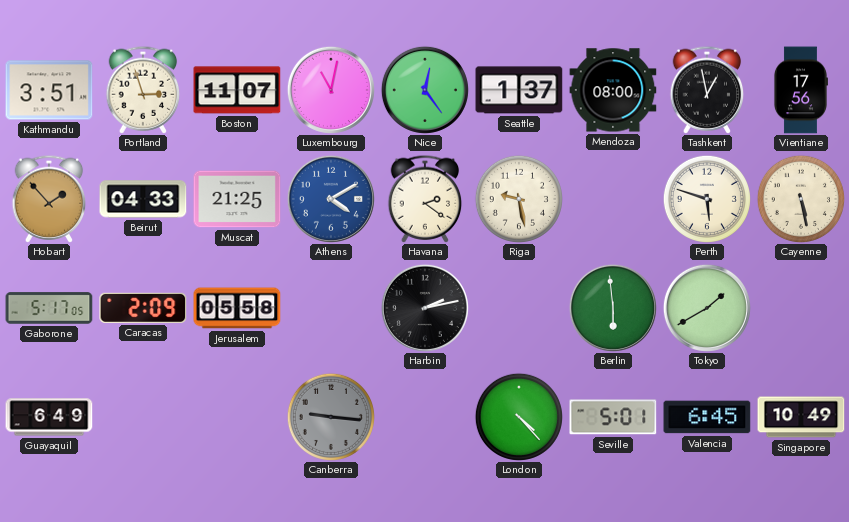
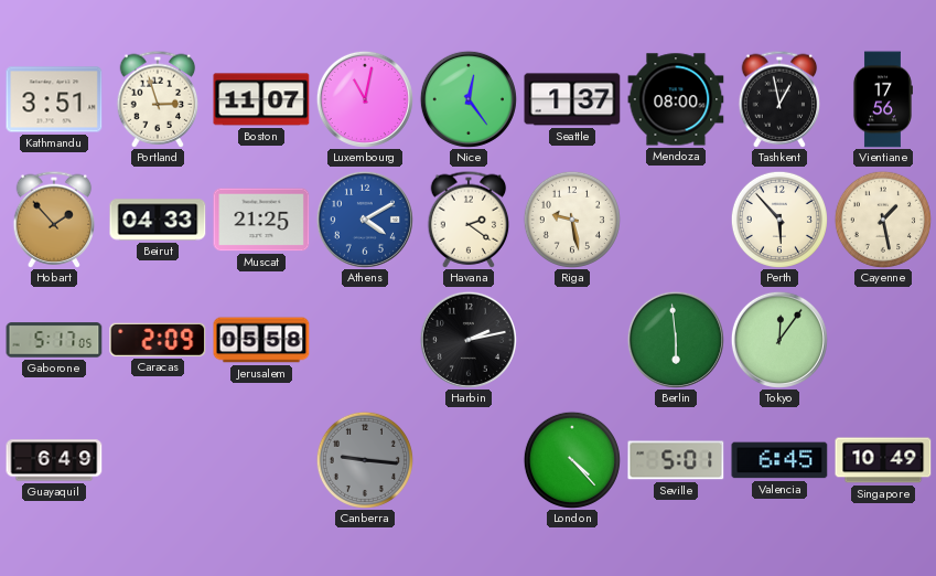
Perth: 5:48 -> 5:53
Cayenne: 5:28 -> 1:28
Tokyo: 1:40 -> 12:06
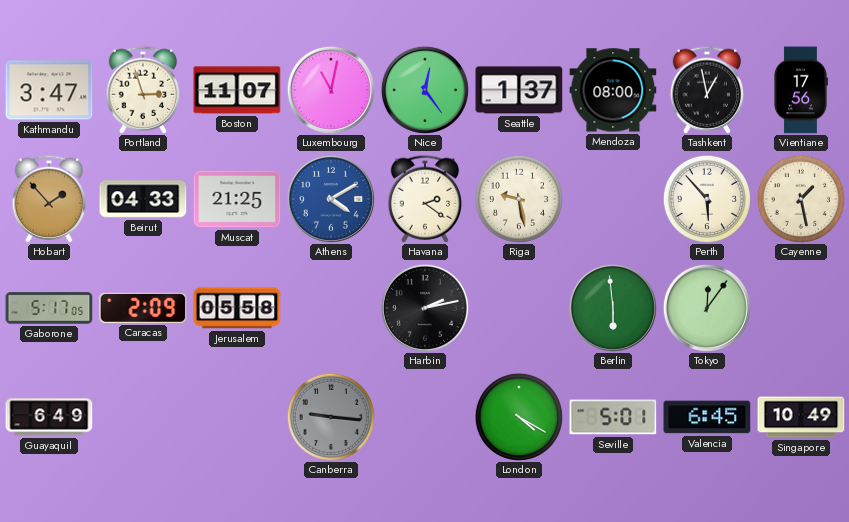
Kathmandu: 3:51 -> 3:47
London: 4:23 -> 4:20
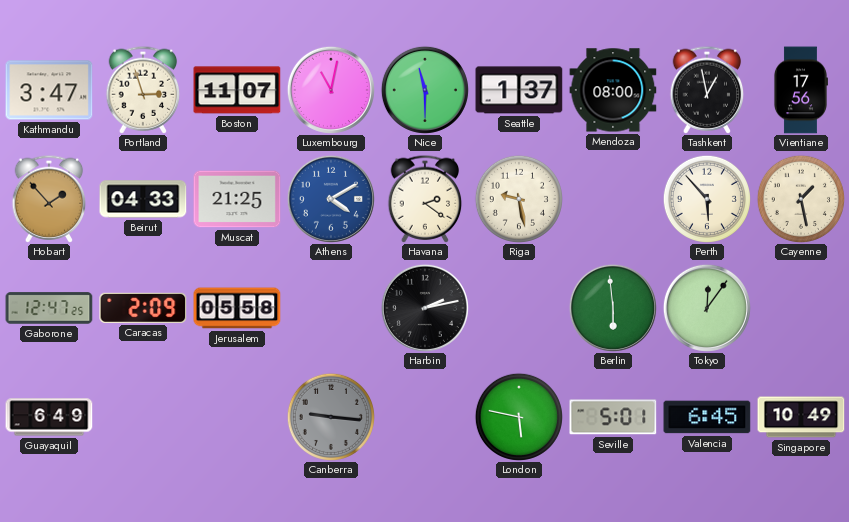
Nice: 12:24 -> 11:30
Gaborone: 5:17 -> 12:47
London: 4:20 -> 5:47
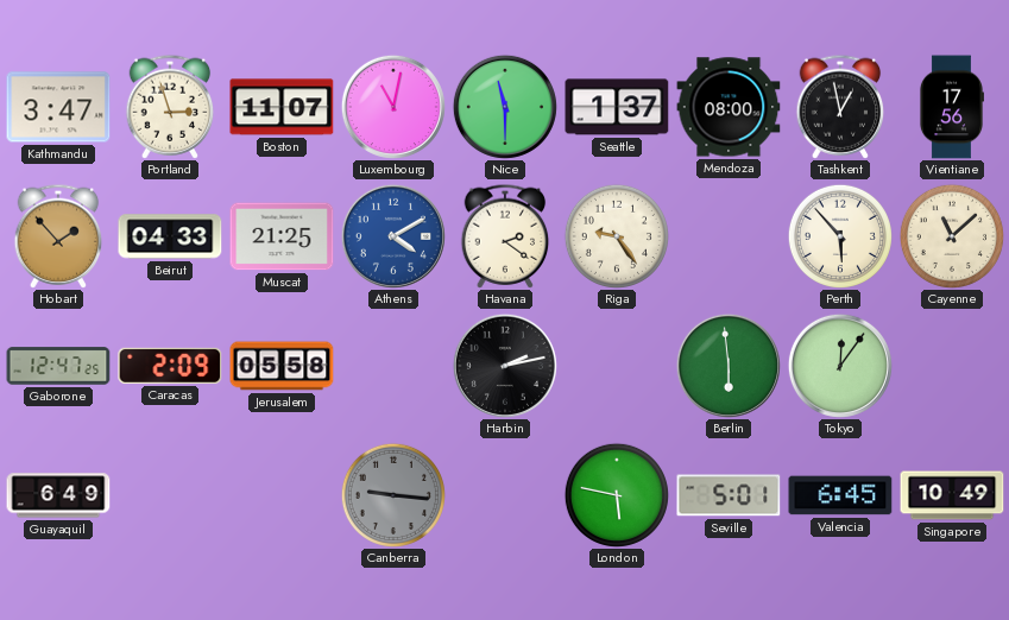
Riga: 9:28 -> 9:24
Cayenne: 1:28 -> 11:08
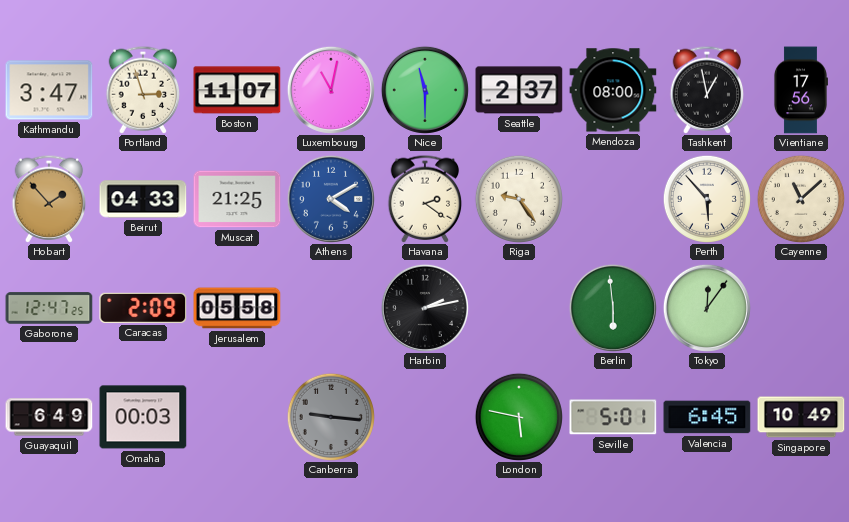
Seattle: 1:37 -> 2:37
Omaha: none -> 00:03
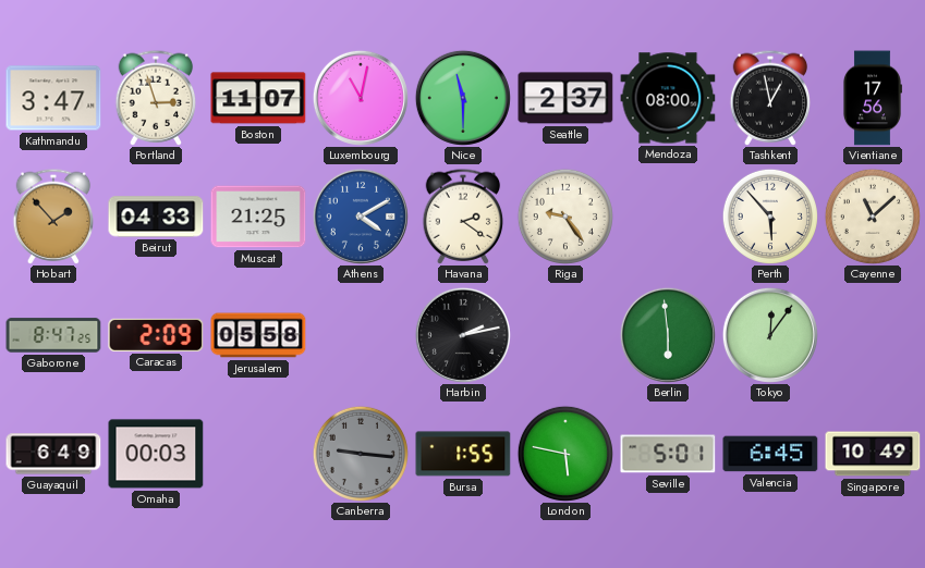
Gaborone: 12:47 -> 8:47
Bursa: none -> 1:55
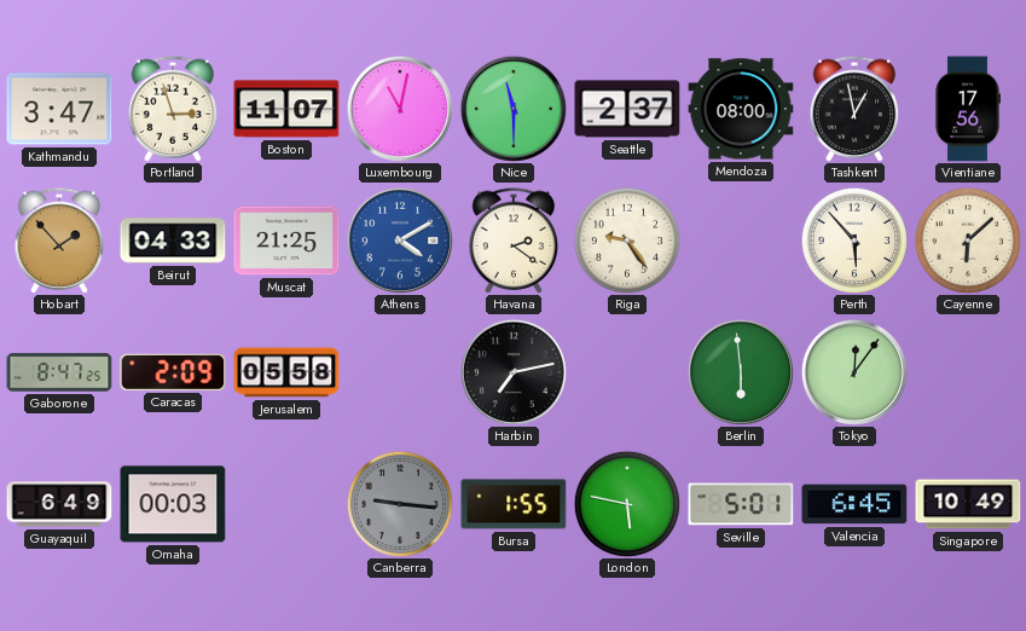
Cayenne: 11:08 -> 6:08
Harbin: 2:13 -> 7:13
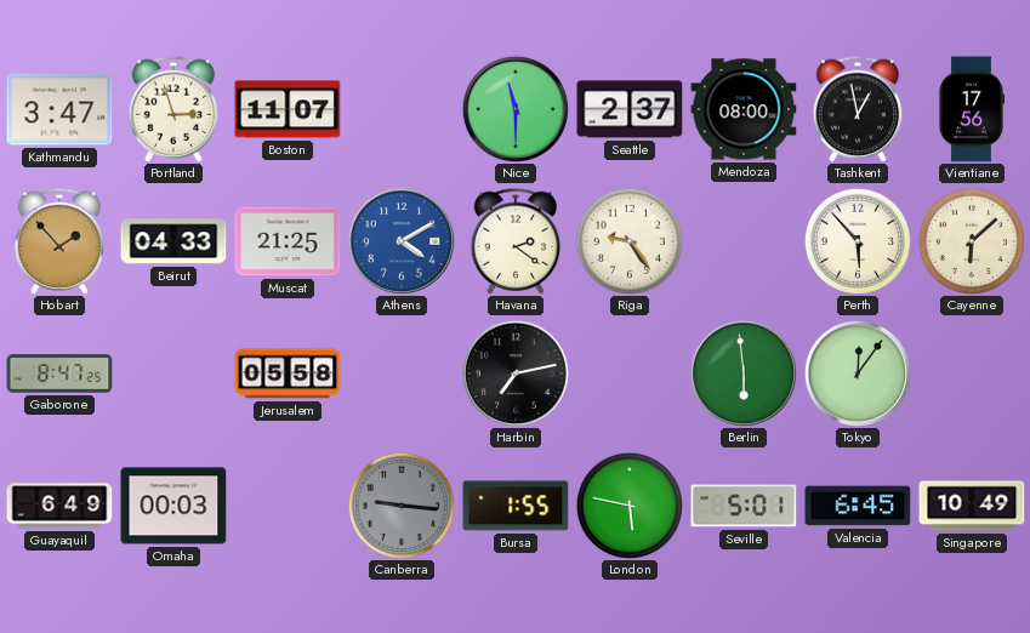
Luxembourg: 11:02 -> none
Caracas: 2:09 -> none
